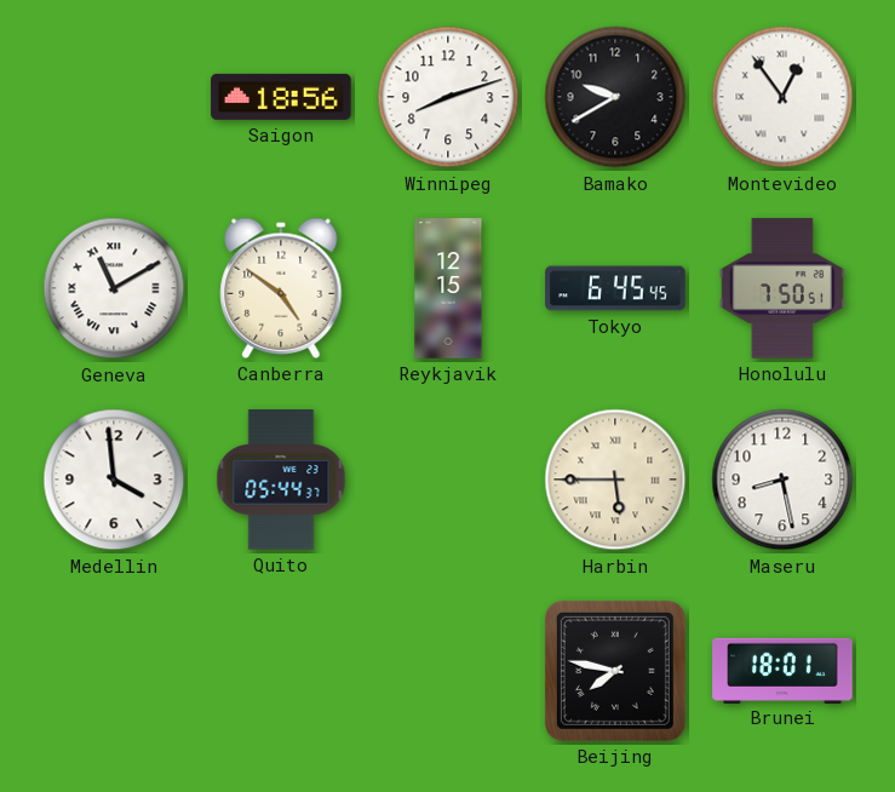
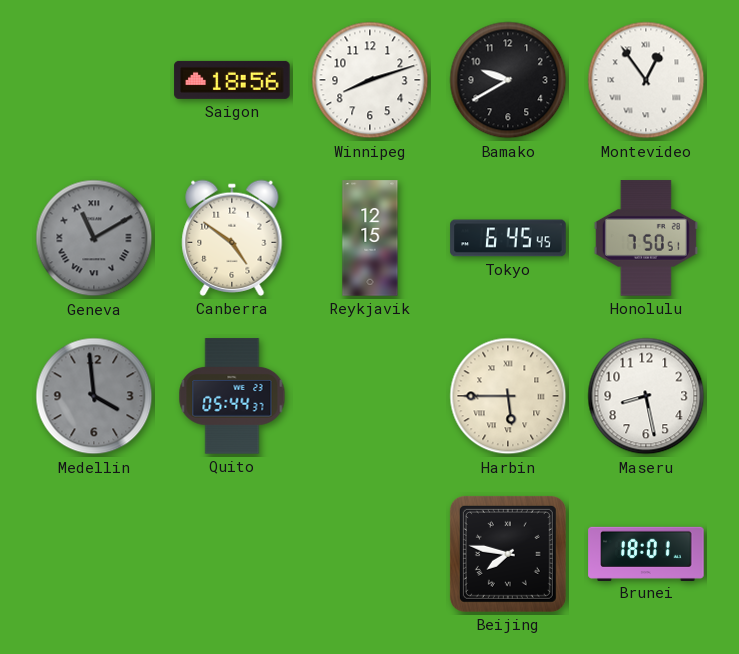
Geneva dial: white -> grey
Medellin dial: white -> grey
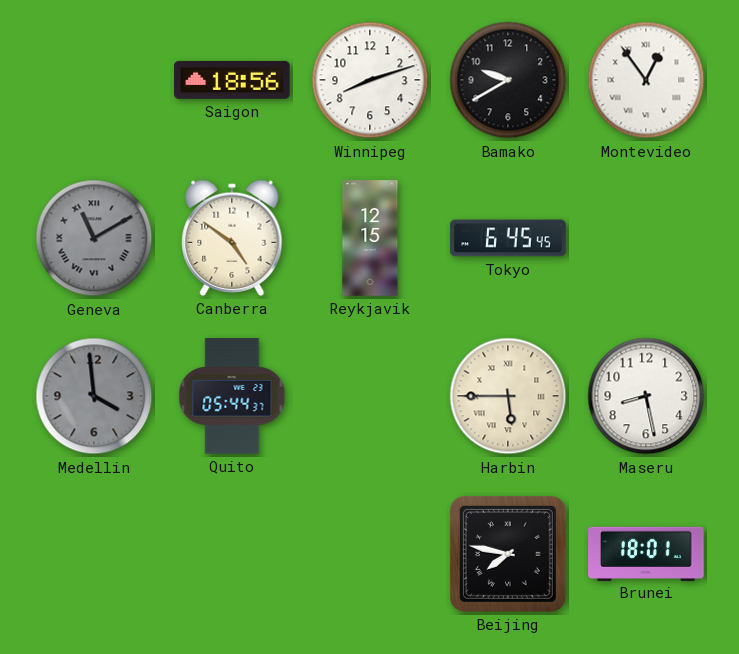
Honolulu: 7:50 -> none
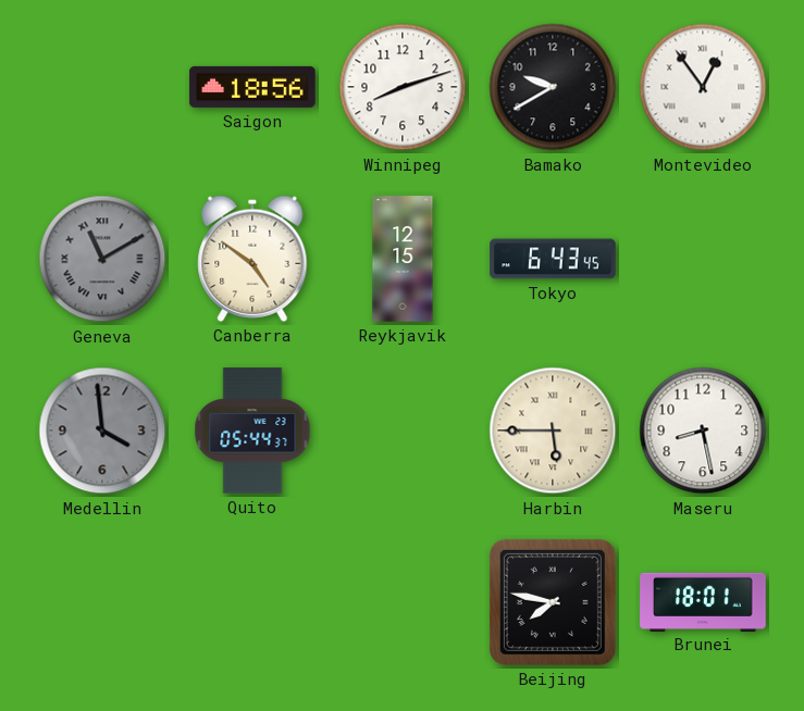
Tokyo: 6:45 -> 6:43
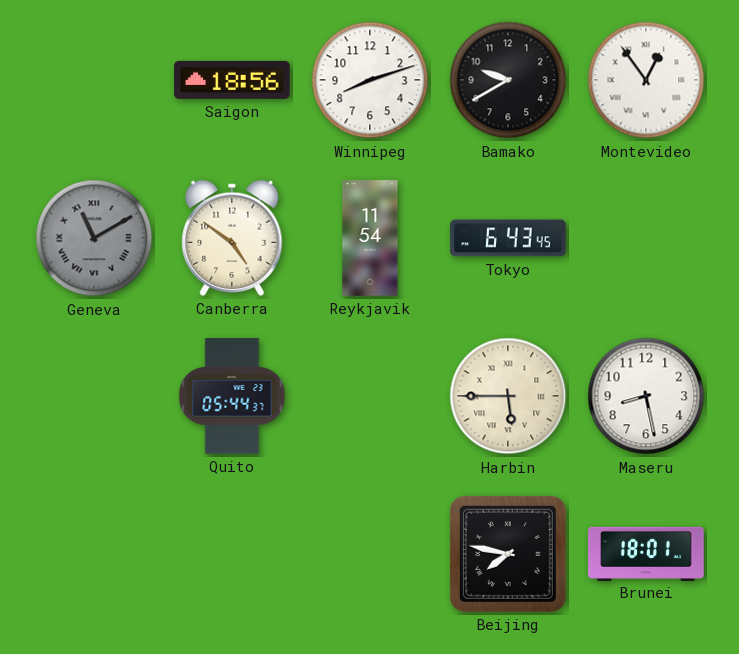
Reykjavik: 12:15 -> 11:54
Medellin: 3:59 -> none
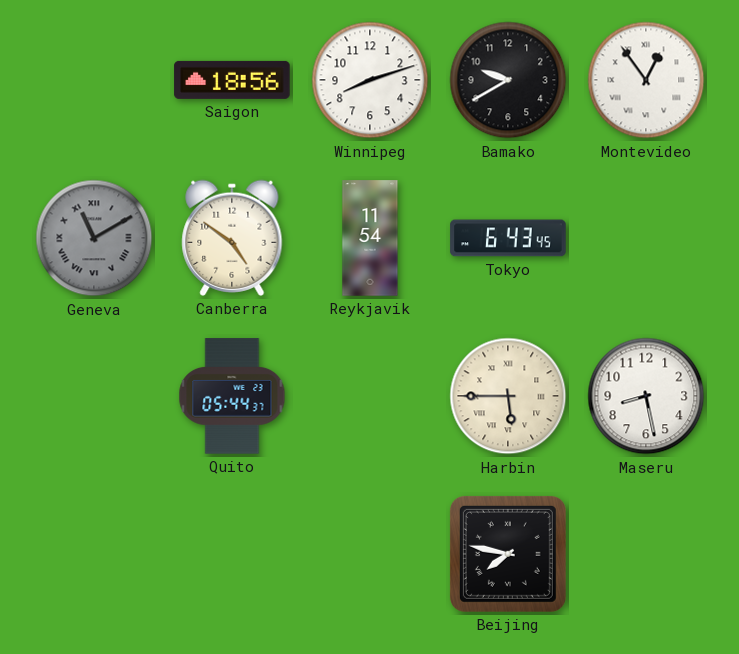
Brunei: 18:01 -> none
